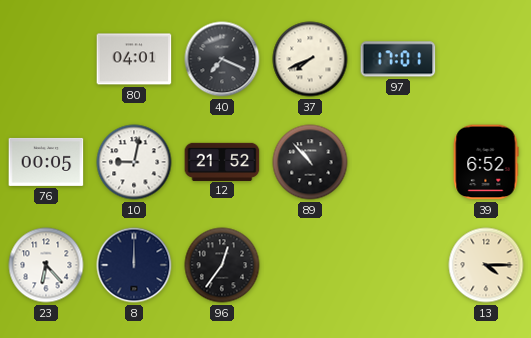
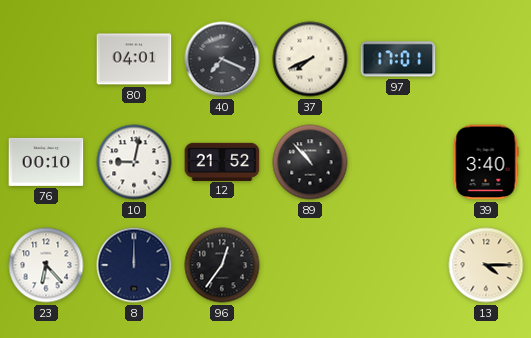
76: 00:05 -> 00:10
39: 6:52 -> 3:40
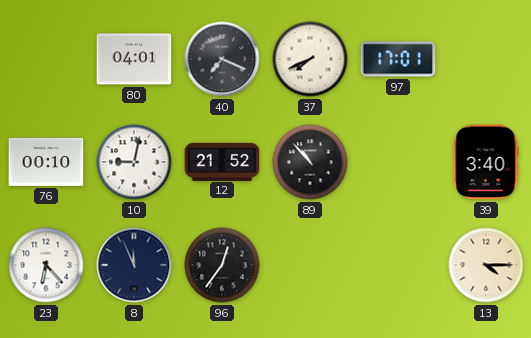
8: 12:00 -> 11:56
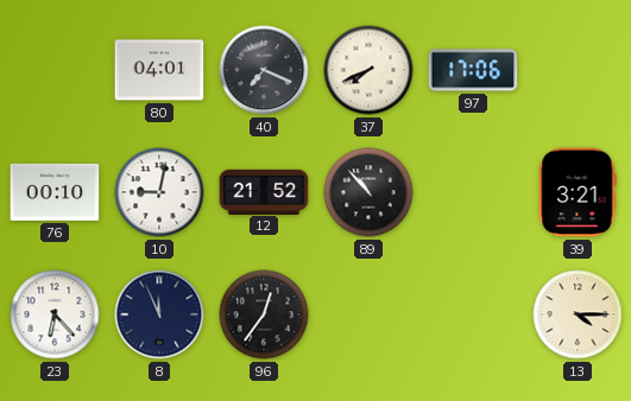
97: 17:01 -> 17:06
39: 3:40 -> 3:21
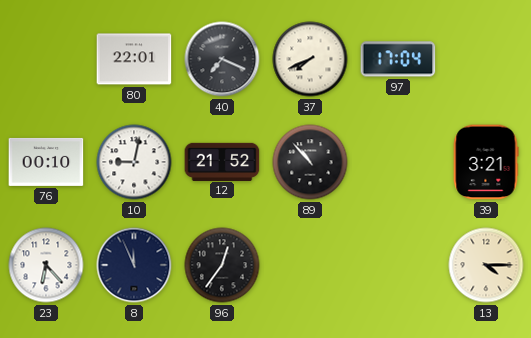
80: 04:01 -> 22:01
97: 17:06 -> 17:04
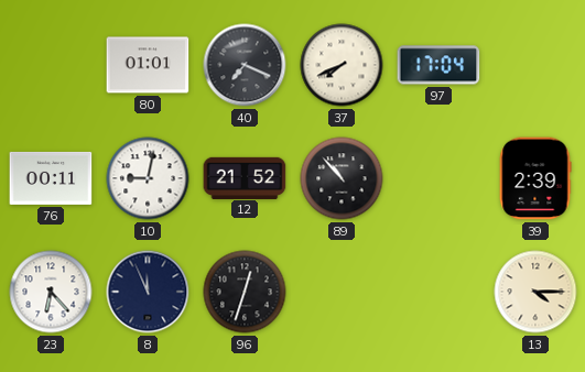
80: 22:01 -> 01:01
76: 00:10 -> 00:11
39: 3:21 -> 2:39
96: 12:36 -> 12:33
